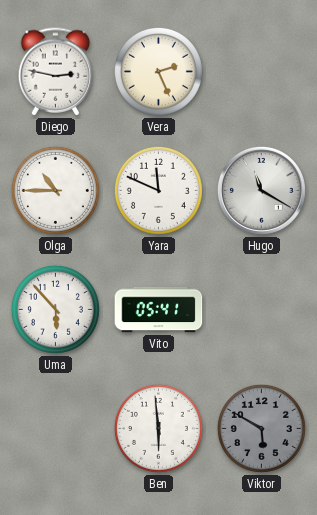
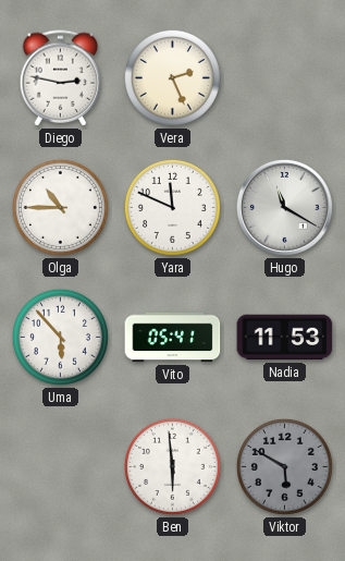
Nadia: none -> 11:53
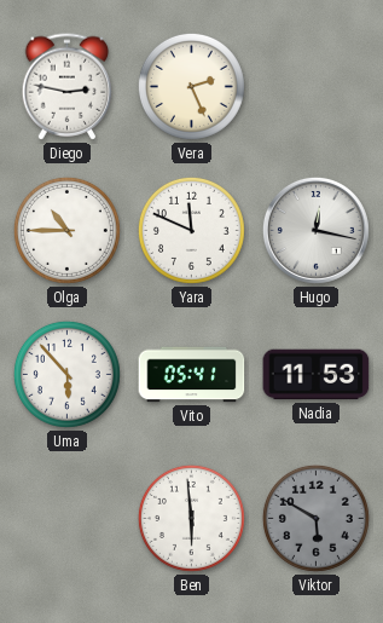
Hugo: 11:20 -> 12:17
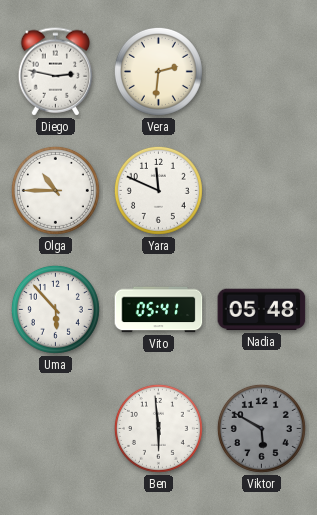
Vera: 2:26 -> 2:31
Hugo: 12:17 -> none
Nadia: 11:53 -> 05:48
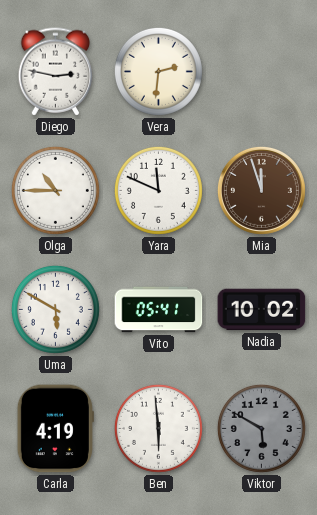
Mia: none -> 11:57
Uma: 5:53 -> 5:50
Nadia: 05:48 -> 10:02
Carla: none -> 4:19
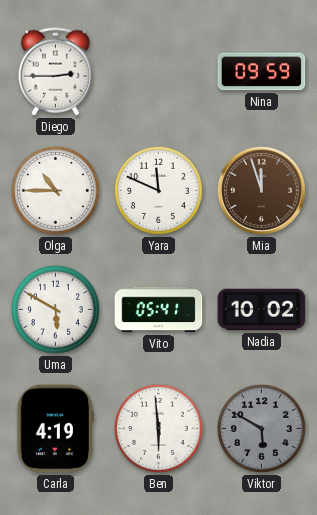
Diego: 2:47 -> 2:45
Vera: 2:31 -> none
Nina: none -> 09:59
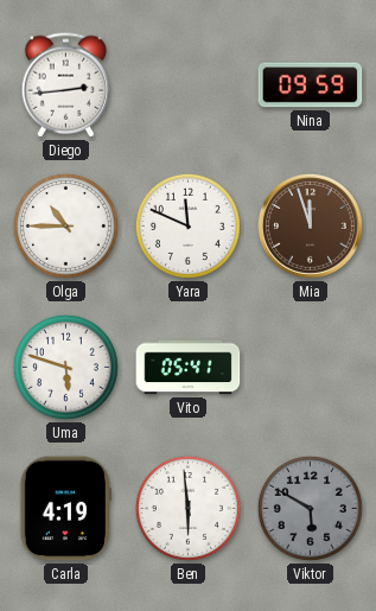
Diego: 2:45 -> 2:44
Uma: 5:50 -> 5:48
Nadia: 10:02 -> none
